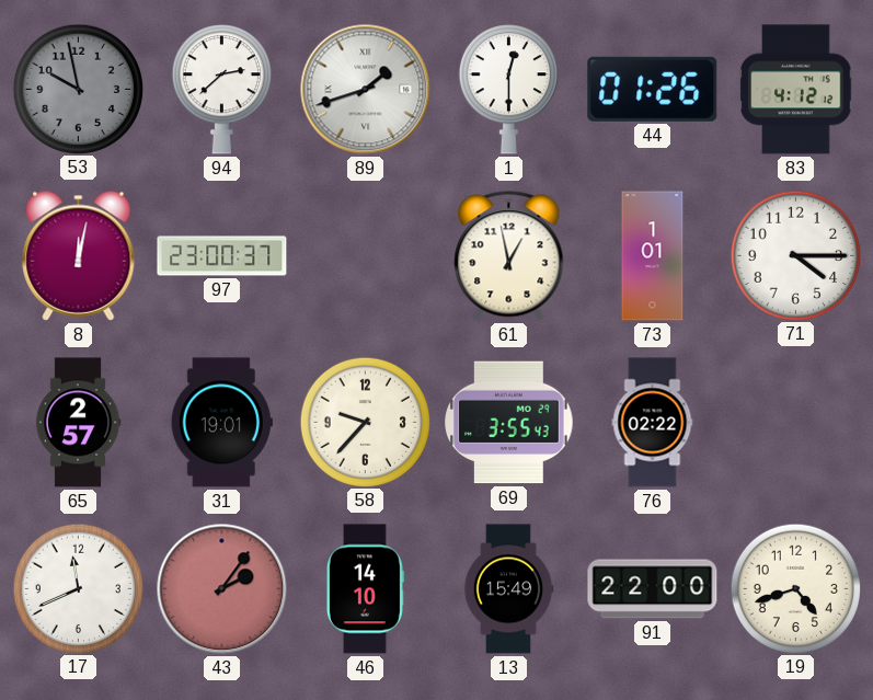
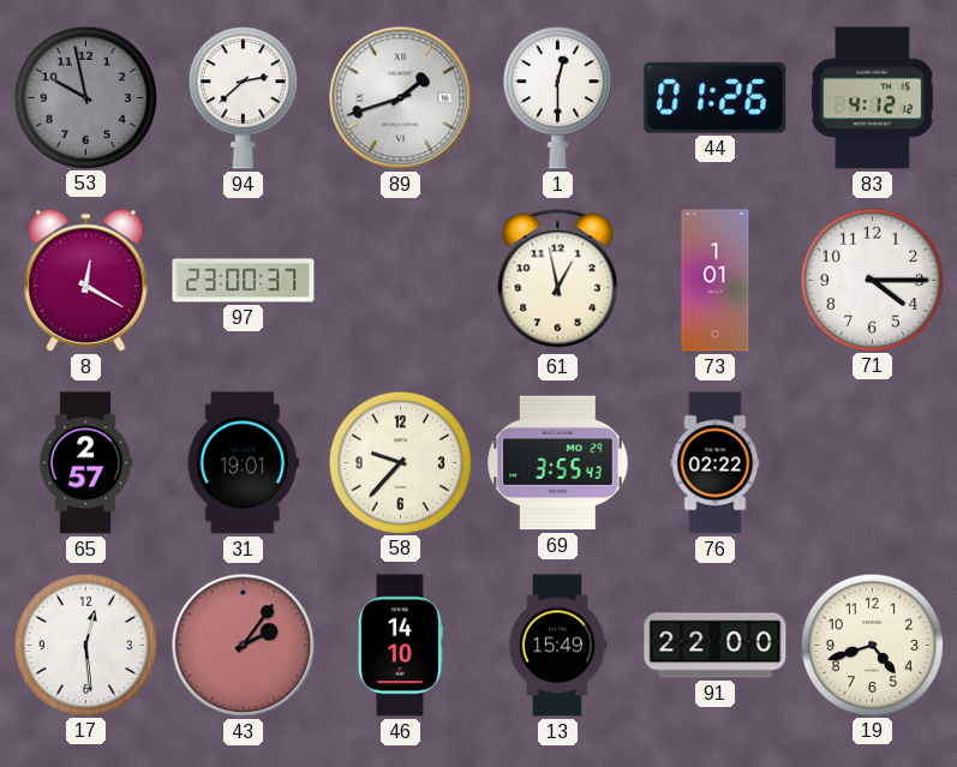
8: 12:02 -> 12:20
17: 11:41 -> 12:29
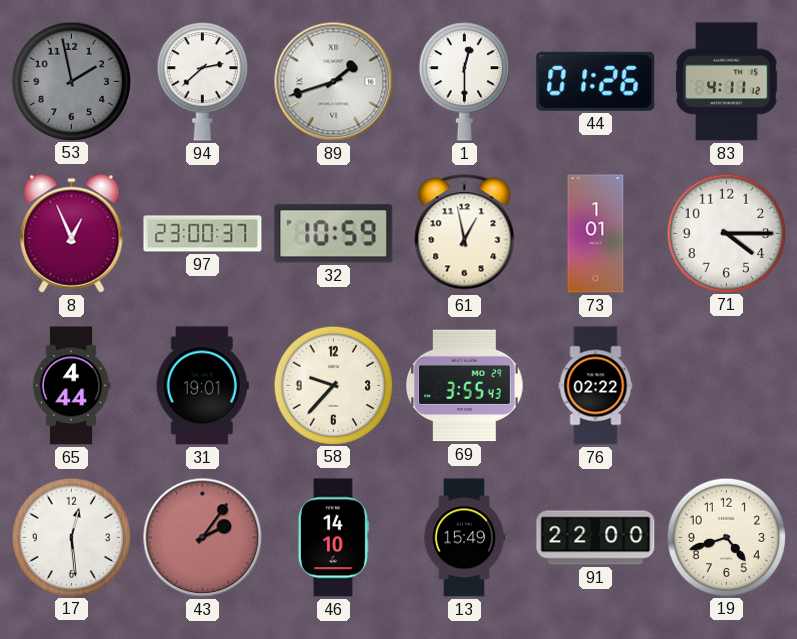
53: 9:58 -> 1:58
83: 4:12 -> 4:11
8: 12:20 -> 12:56
32: none -> 10:59
65: 2:57 -> 4:44
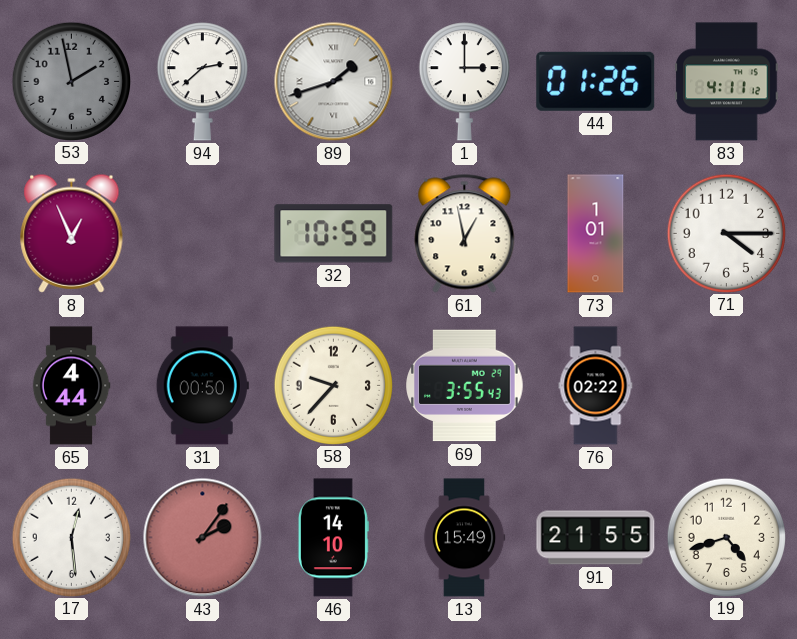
1: 12:30 -> 3:00
97: 23:00 -> none
31: 19:01 -> 00:50
91: 22:00 -> 21:55
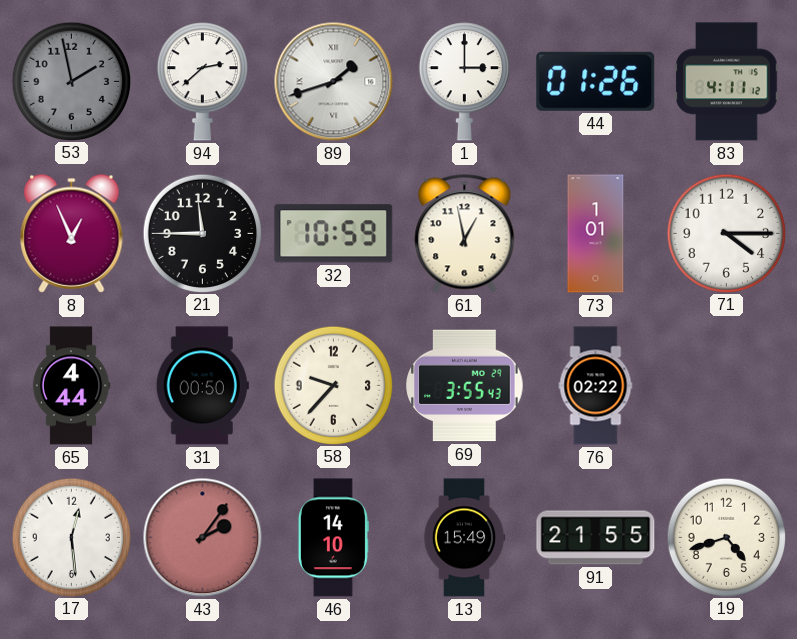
21: none -> 11:45
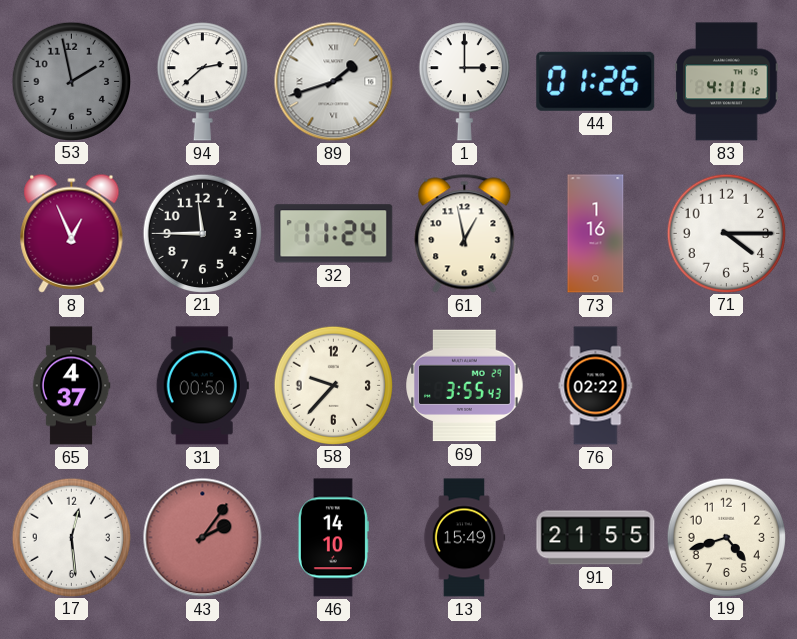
32: 10:59 -> 11:24
73: 1:01 -> 1:16
65: 4:44 -> 4:37
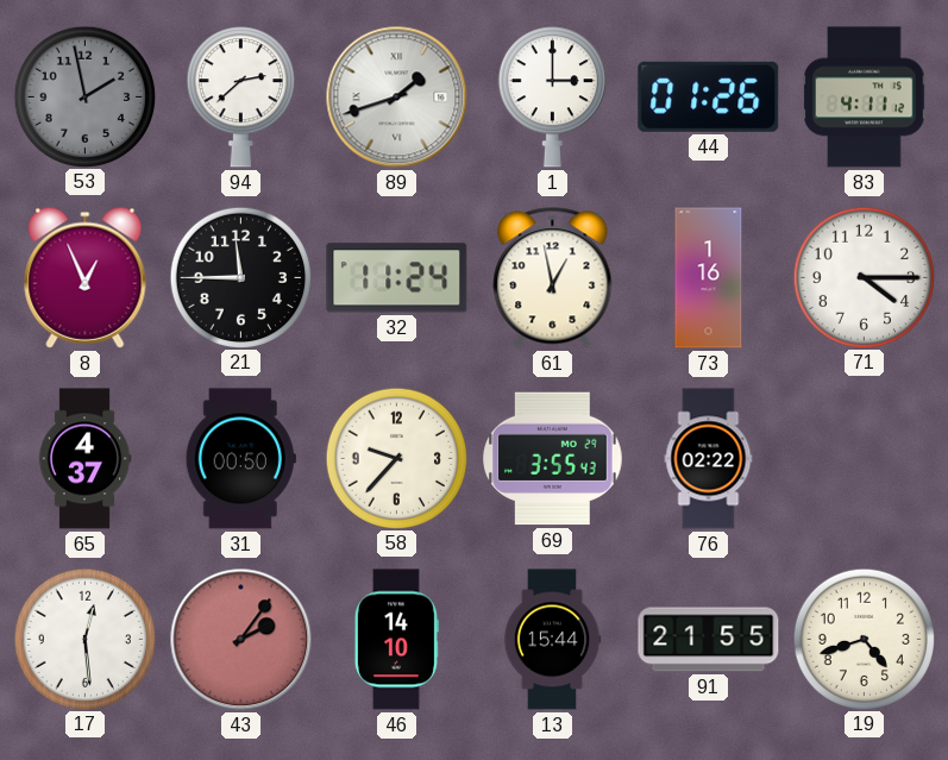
13: 15:49 -> 15:44
